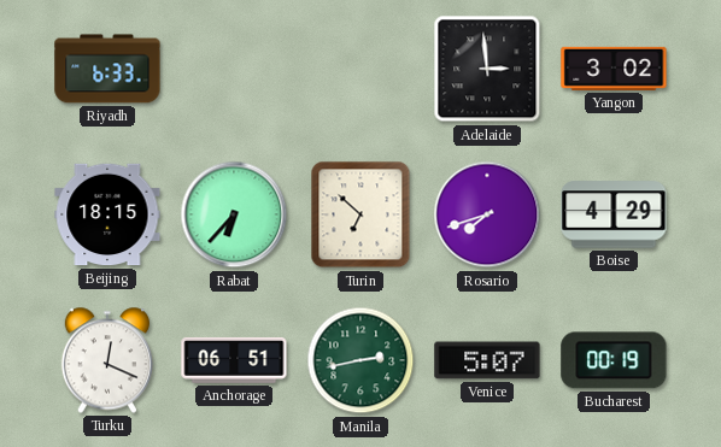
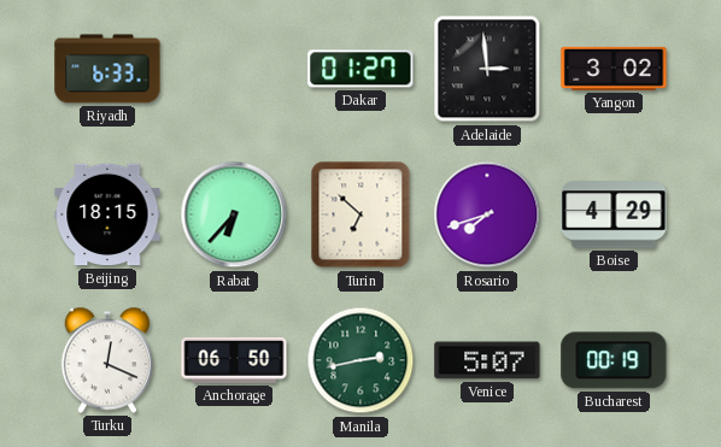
Dakar: none -> 01:27
Anchorage: 06:51 -> 06:50
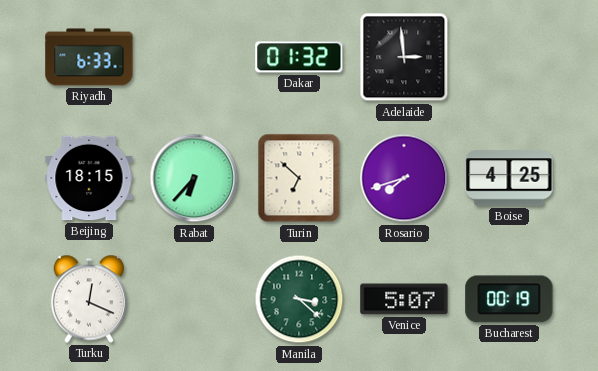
Dakar: 01:27 -> 01:32
Yangon: 3:02 -> none
Boise: 4:29 -> 4:25
Anchorage: 06:50 -> none
Manila: 2:43 -> 3:22
